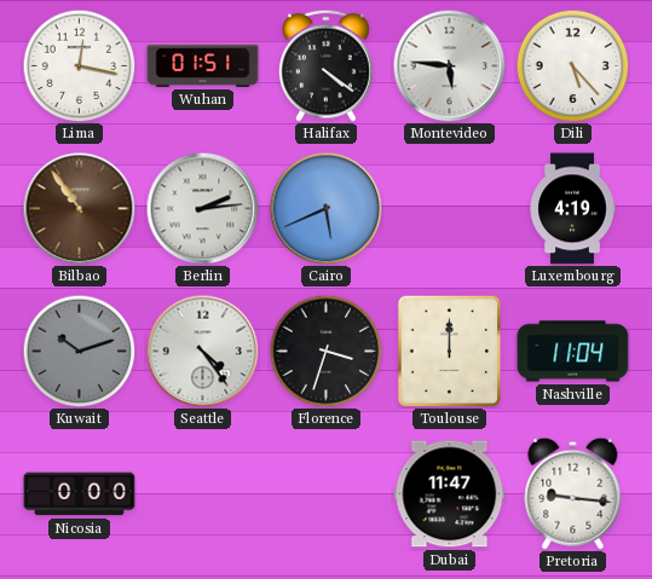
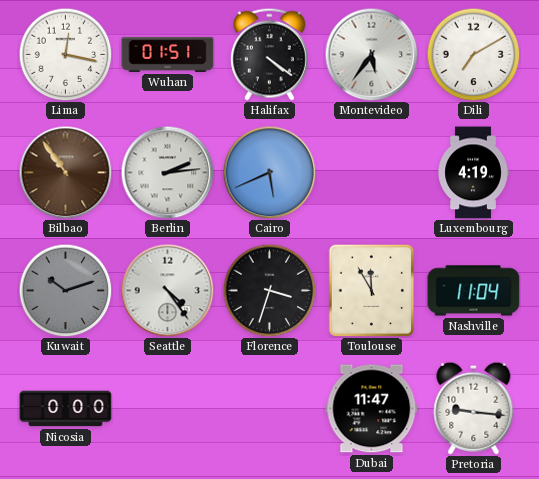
Montevideo: 5:46 -> 5:36
Dili: 5:23 -> 7:10
Toulouse: 12:00 -> 11:55
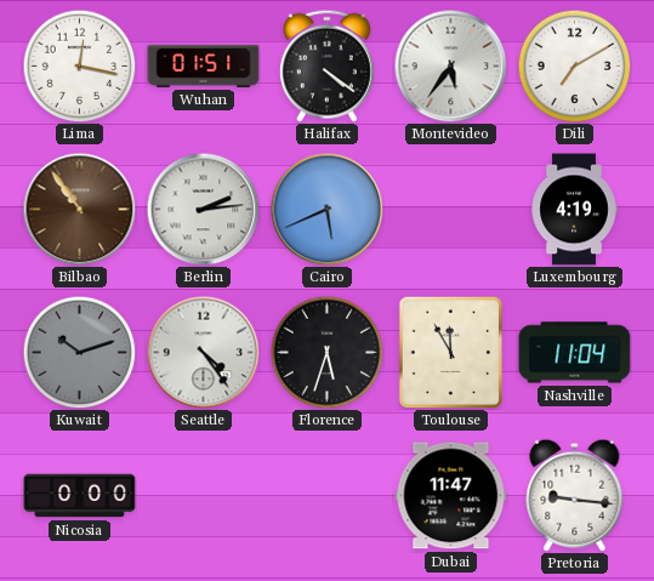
Florence: 3:33 -> 5:33
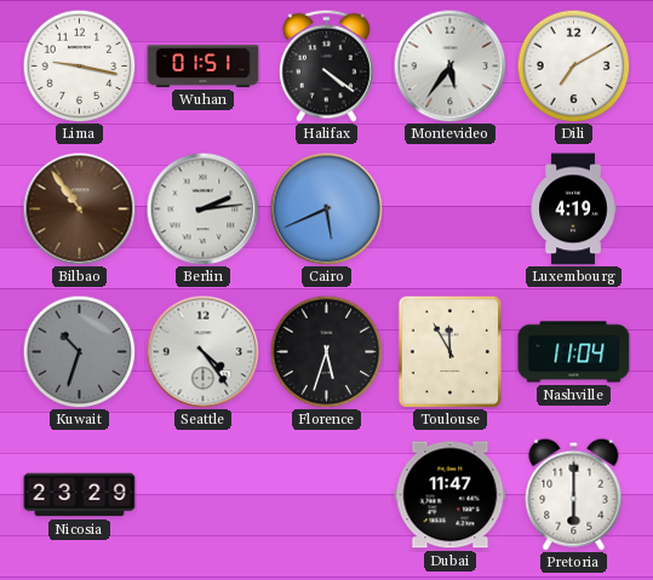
Lima: 12:17 -> 9:17
Kuwait: 10:12 -> 10:33
Nicosia: 0:00 -> 23:29
Pretoria: 9:16 -> 6:00
